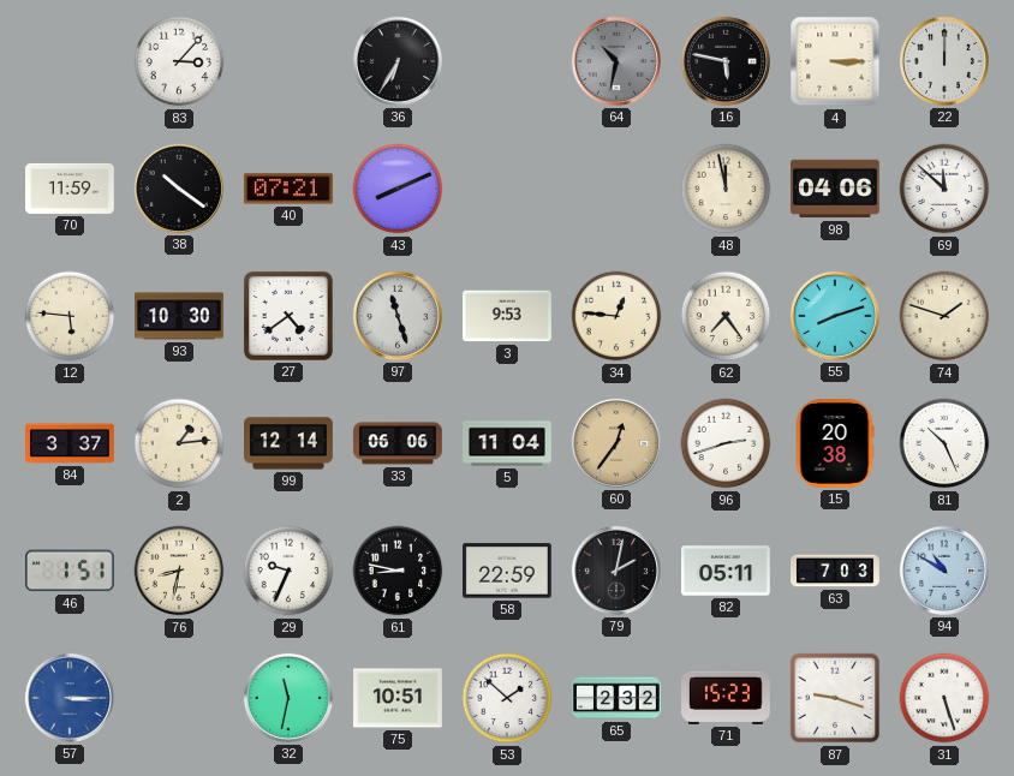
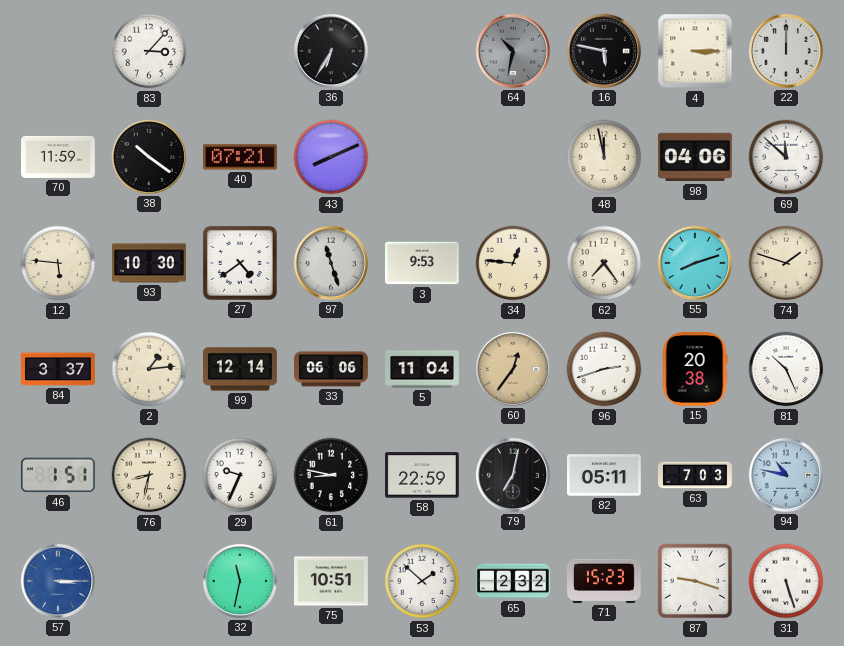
79: 2:02 -> 7:02
94: 10:50 -> 10:47
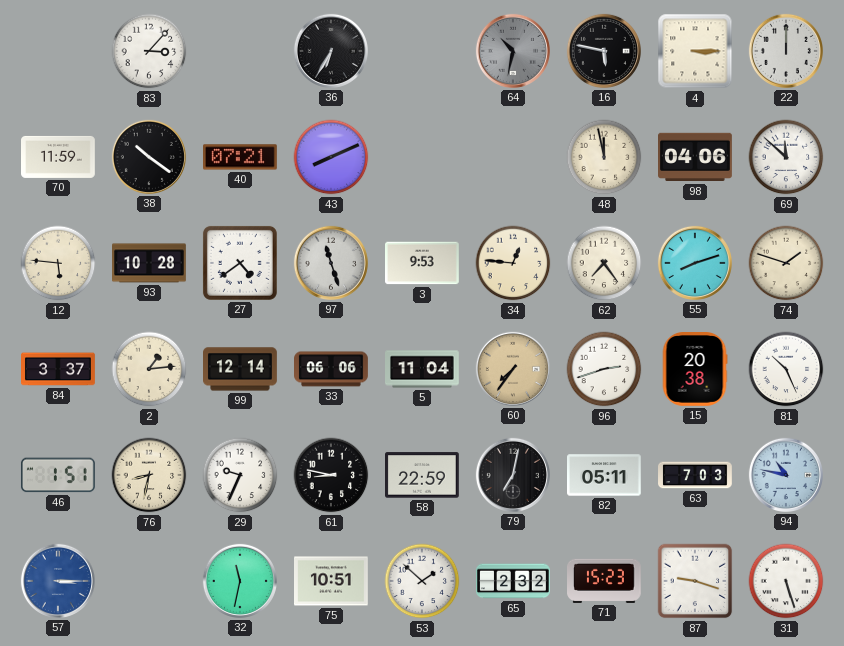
93: 10:30 -> 10:28
60: 12:36 -> 7:36
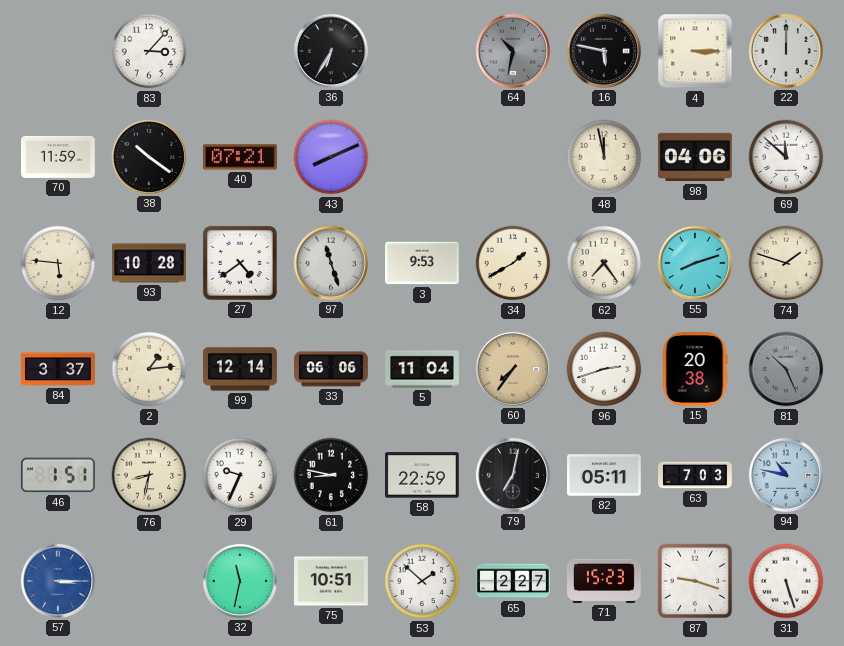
34: 12:46 -> 1:40
81 dial: white -> grey
65: 2:32 -> 2:27
